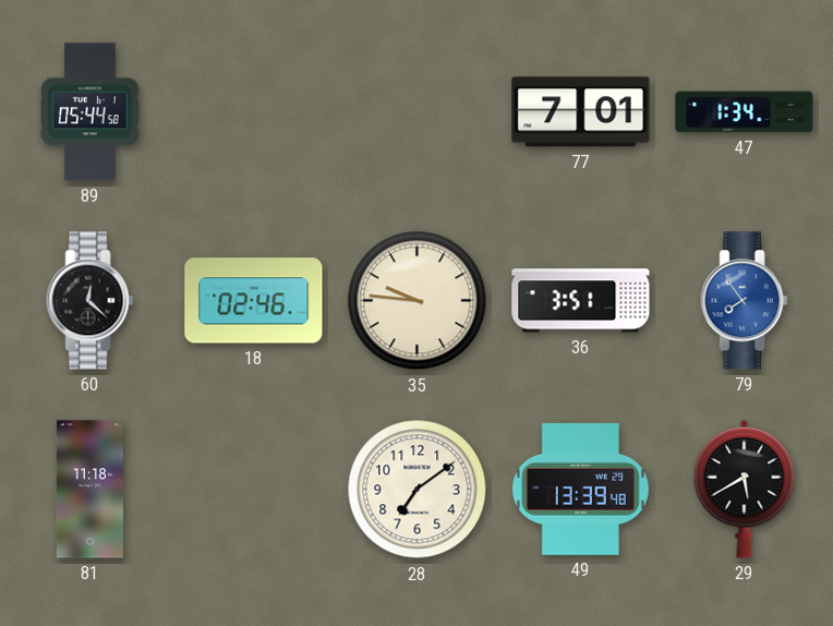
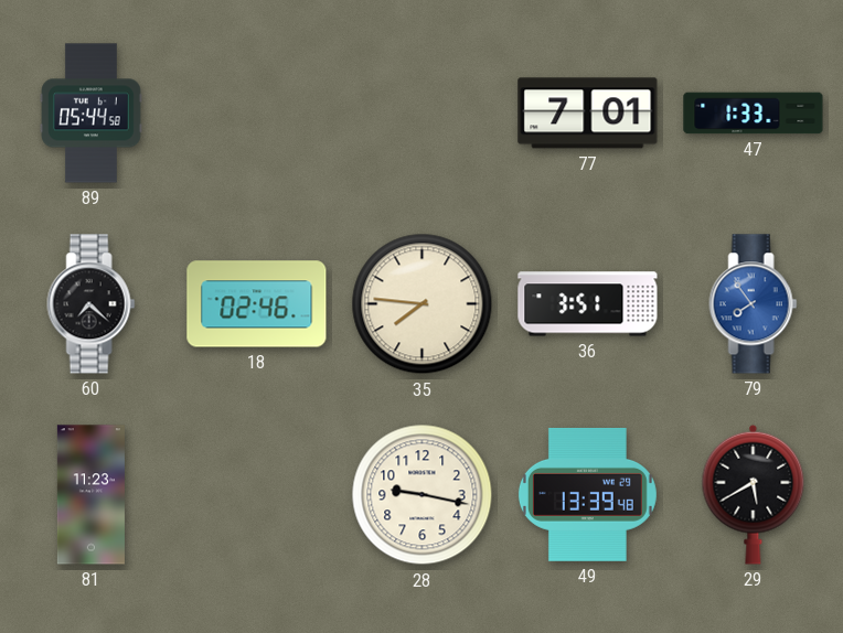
47: 1:34 -> 1:33
60: 12:22 -> 7:22
35: 9:46 -> 7:46
81: 11:18 -> 11:23
28: 7:09 -> 9:17
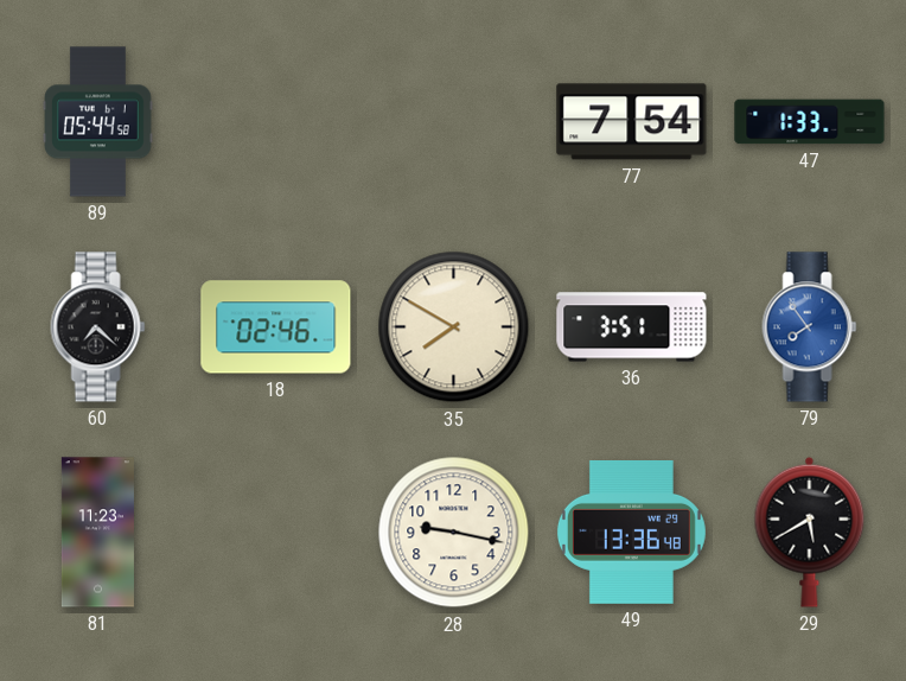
77: 7:01 -> 7:54
35: 7:46 -> 7:50
49: 13:39 -> 13:36
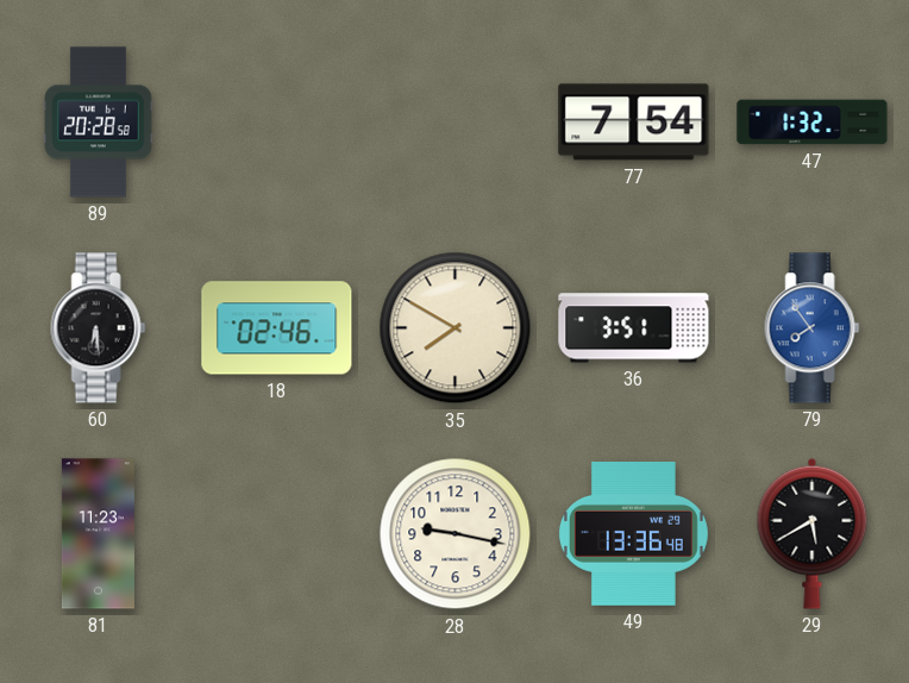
89: 05:44 -> 20:28
47: 1:33 -> 1:32
60: 7:22 -> 6:29
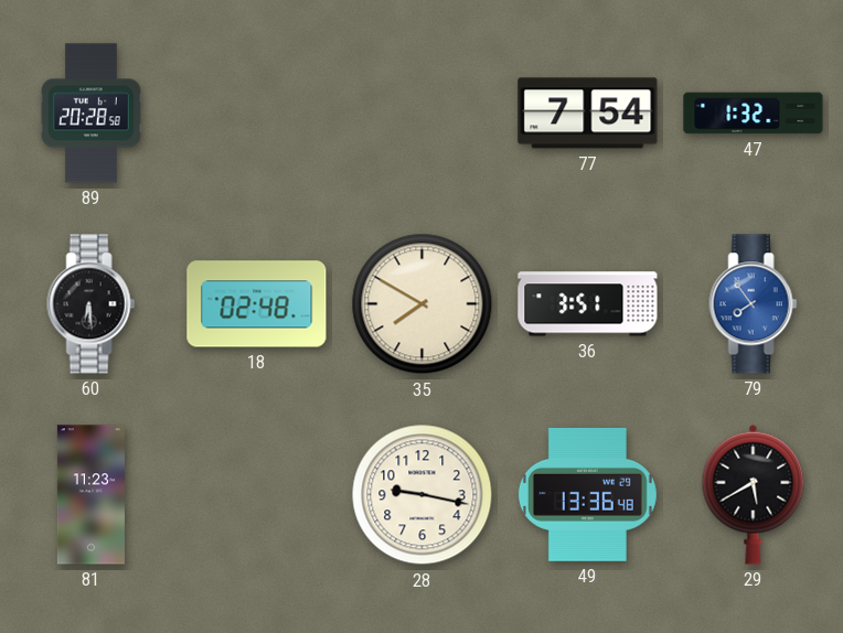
18: 02:46 -> 02:48
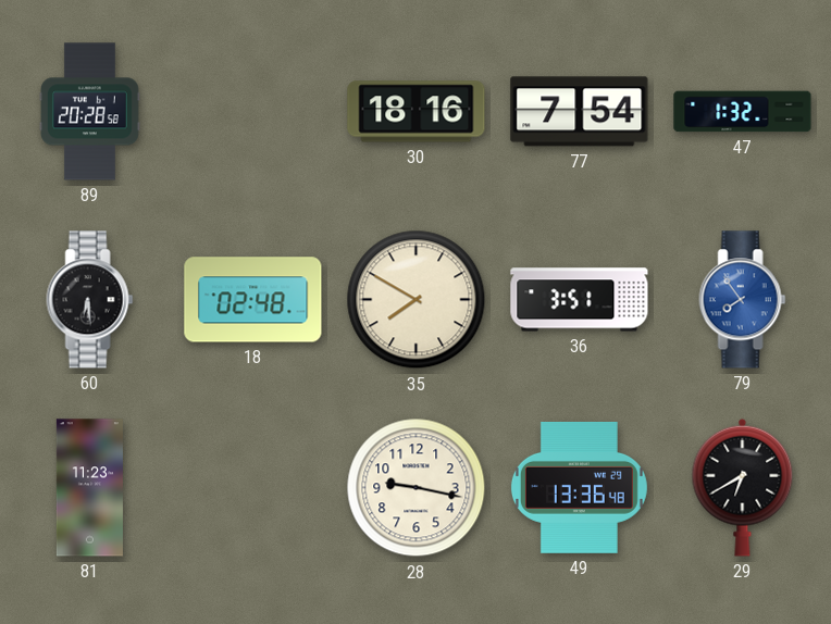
30: none -> 18:16
29: 5:40 -> 6:40
